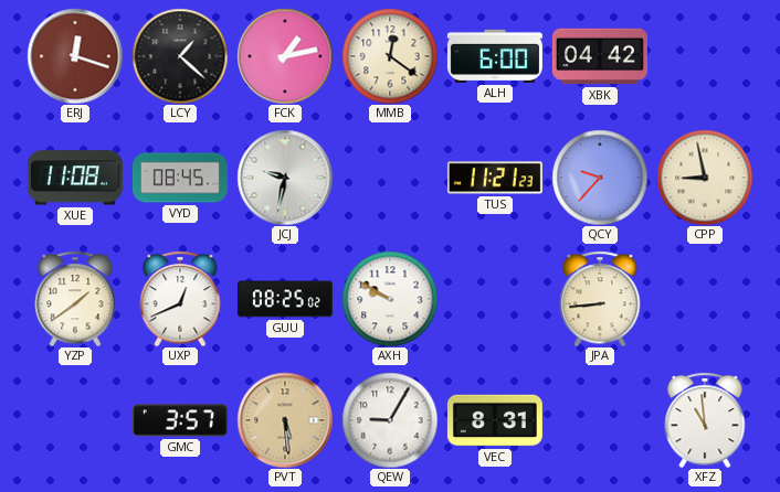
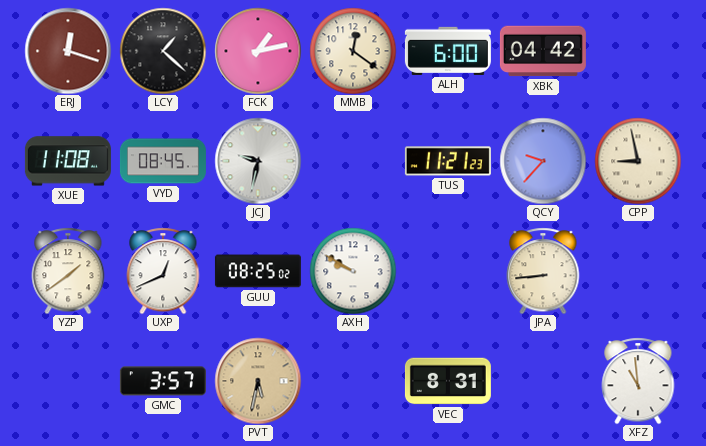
PVT: 5:29 -> 5:32
QEW: 9:05 -> none
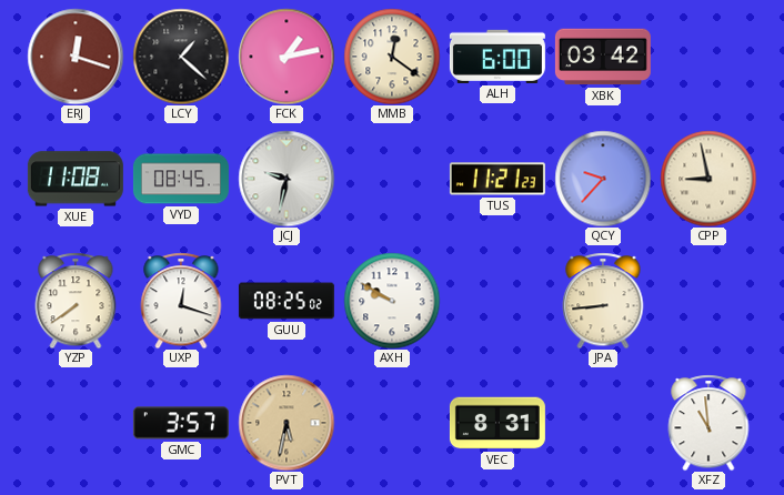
XBK: 04:42 -> 03:42
YZP: 1:39 -> 7:39
UXP: 12:41 -> 12:18
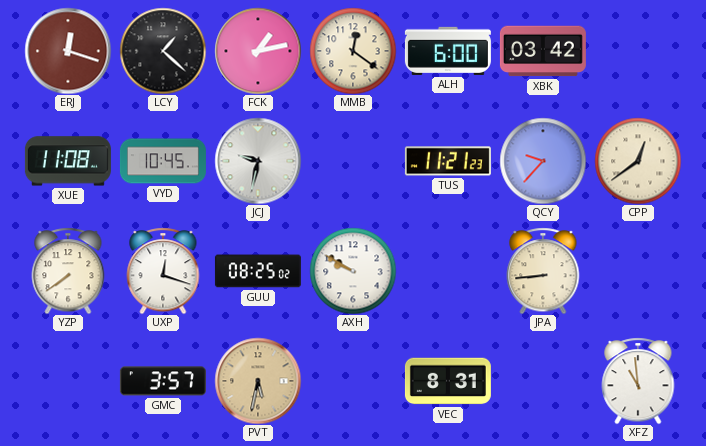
VYD: 08:45 -> 10:45
CPP: 8:58 -> 12:39
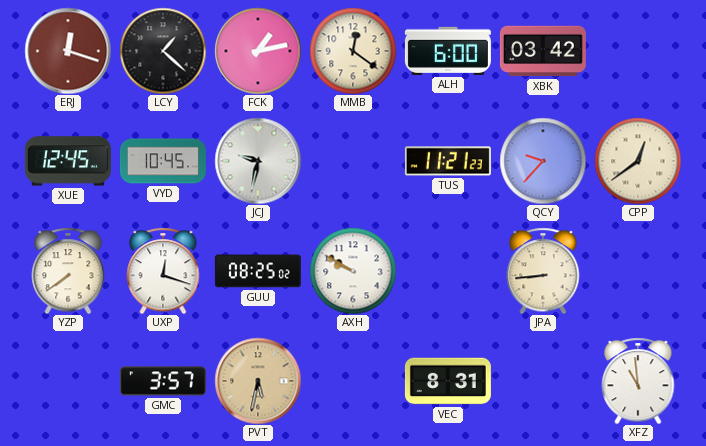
XUE: 11:08 -> 12:45
